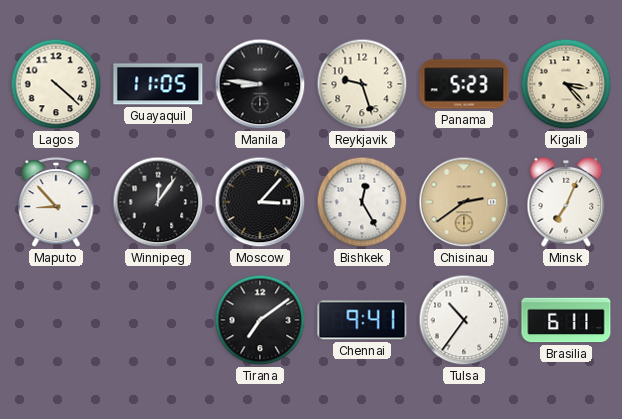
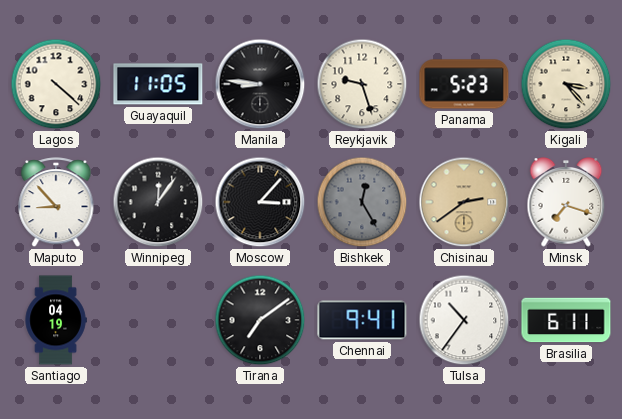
Bishkek dial: white -> grey
Minsk: 7:04 -> 7:18
Santiago: none -> 04:19
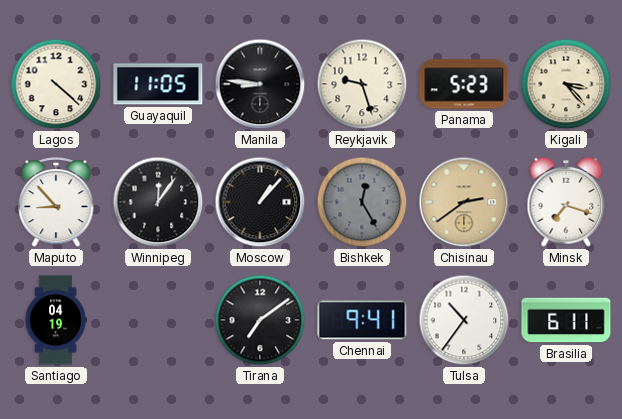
Moscow: 3:07 -> 1:07
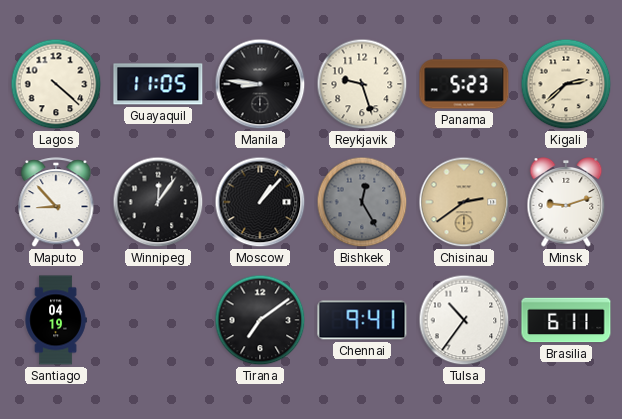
Kigali: 3:23 -> 2:38
Minsk: 7:18 -> 9:12
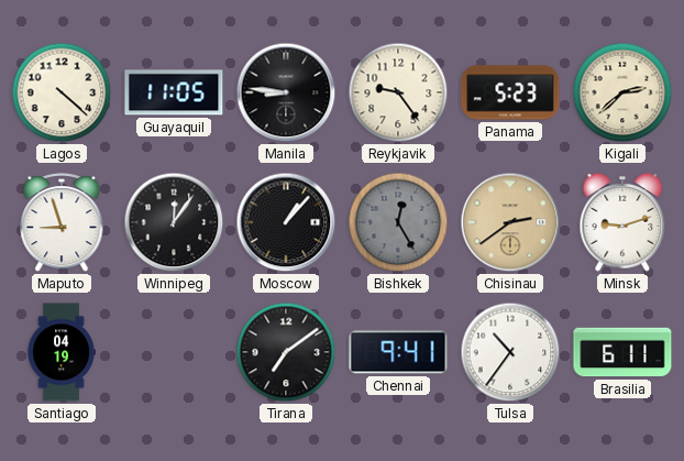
Reykjavik: 9:27 -> 9:24
Maputo: 8:53 -> 8:57
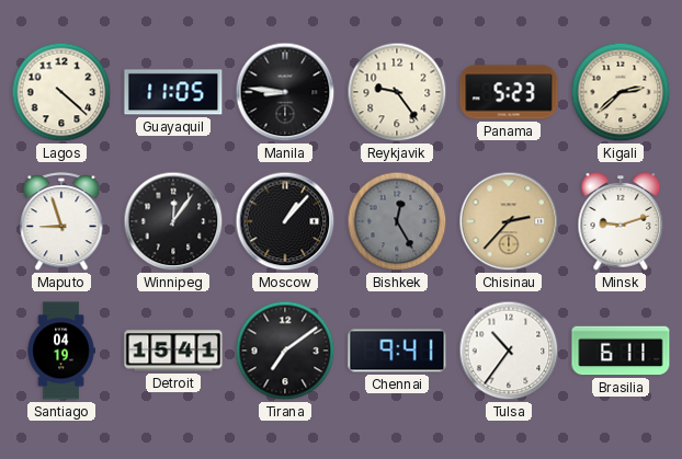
Chisinau: 2:39 -> 2:37
Detroit: none -> 15:41
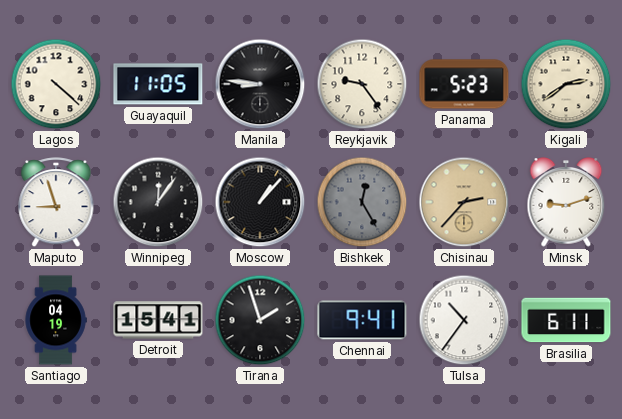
Kigali: 2:38 -> 2:39
Tirana: 7:09 -> 1:57
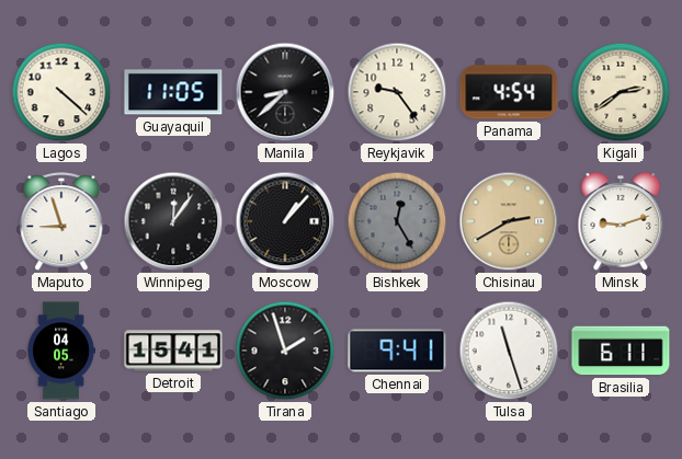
Manila: 8:46 -> 8:38
Panama: 5:23 -> 4:54
Chisinau: 2:37 -> 2:40
Santiago: 04:19 -> 04:05
Tulsa: 10:36 -> 11:27
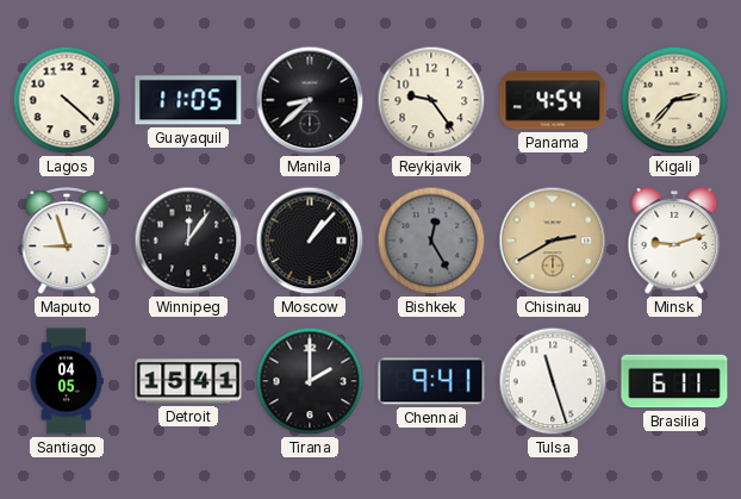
Kigali: 2:39 -> 2:37
Tirana: 1:57 -> 2:00
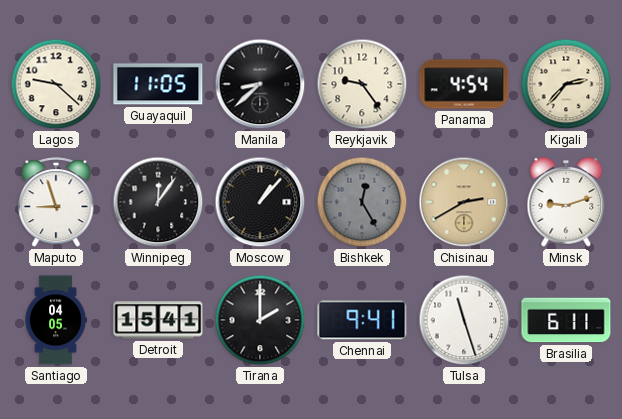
Lagos: 4:22 -> 9:22
